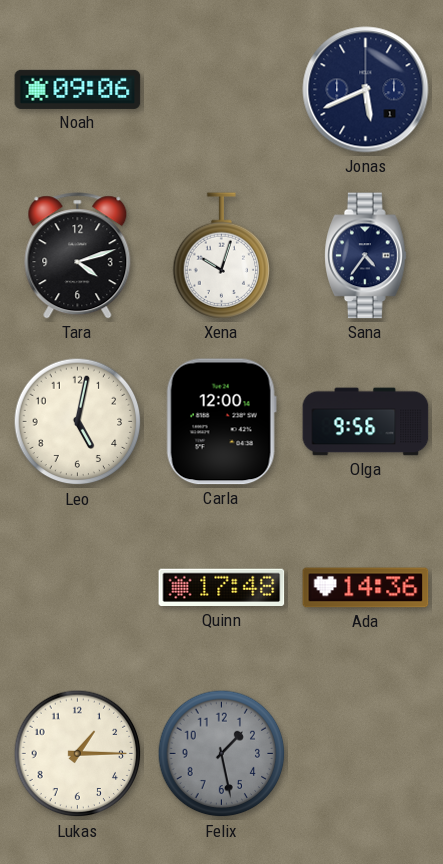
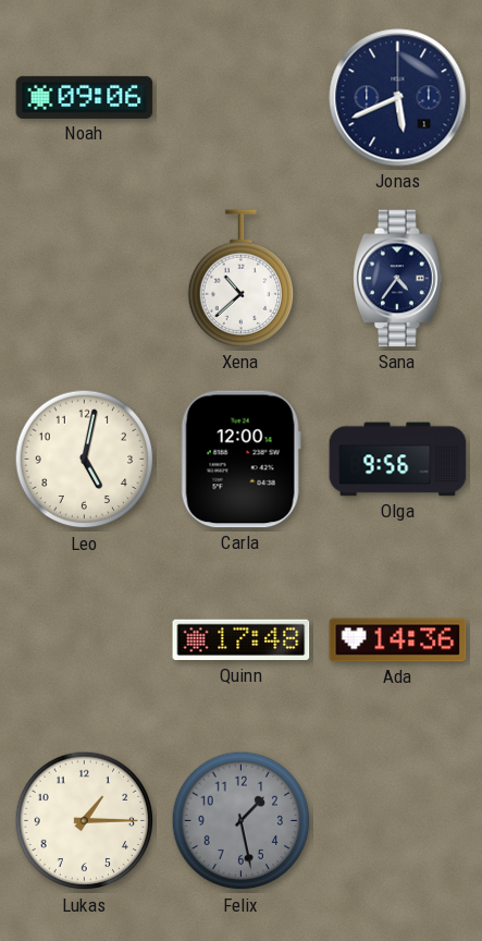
Tara: 4:12 -> none
Xena: 10:03 -> 10:38
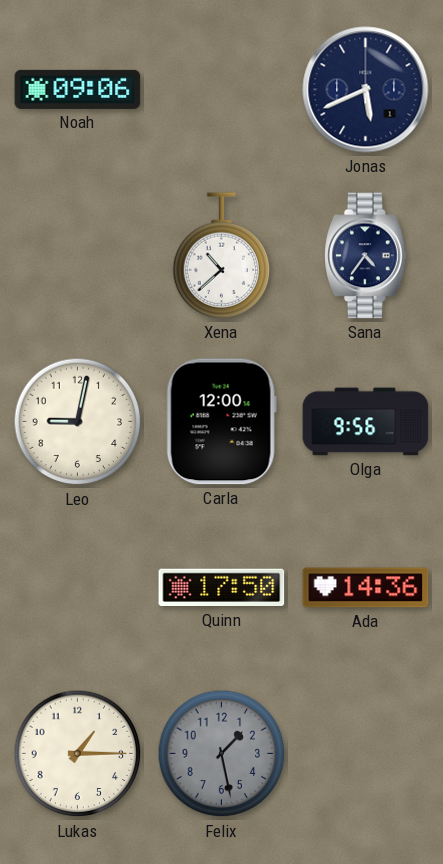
Leo: 5:02 -> 9:02
Quinn: 17:48 -> 17:50
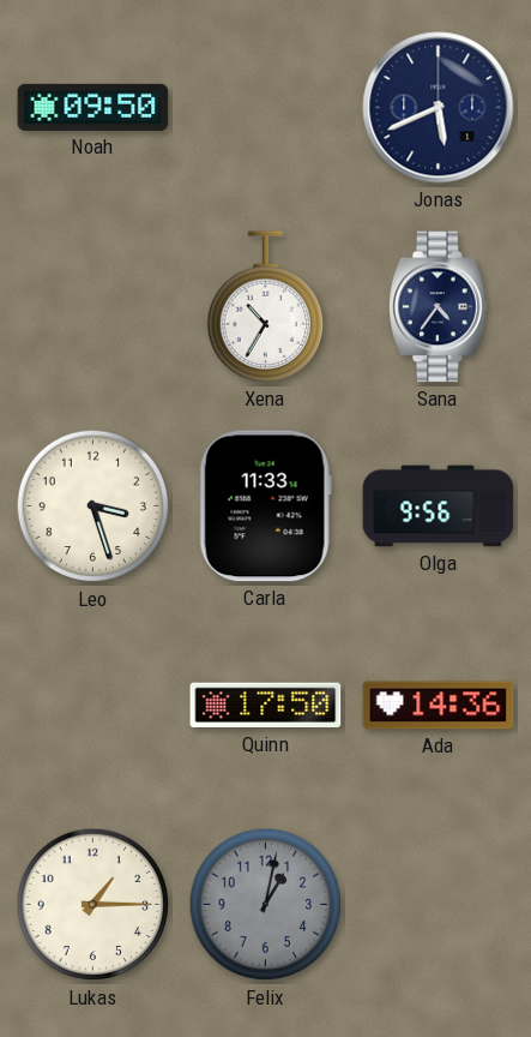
Noah: 09:06 -> 09:50
Xena: 10:38 -> 10:35
Leo: 9:02 -> 3:27
Carla: 12:00 -> 11:33
Felix: 1:28 -> 1:02
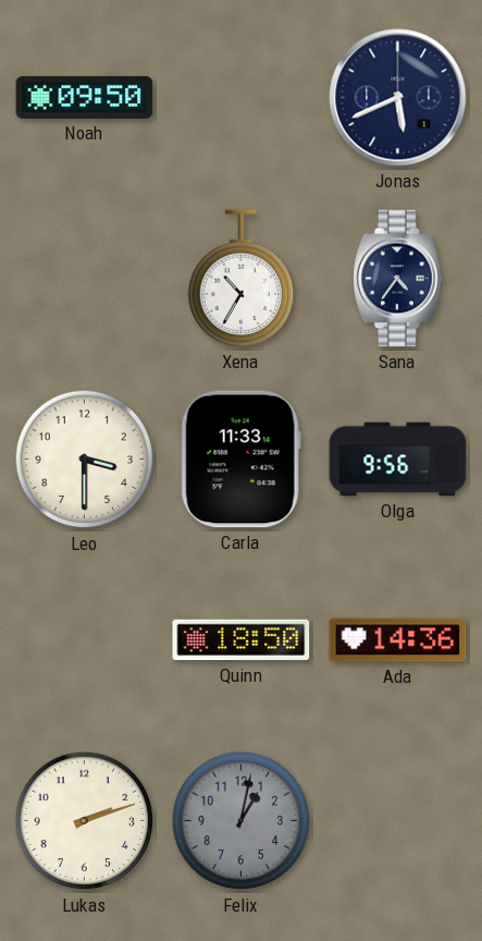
Leo: 3:27 -> 3:30
Quinn: 17:50 -> 18:50
Lukas: 1:15 -> 2:12
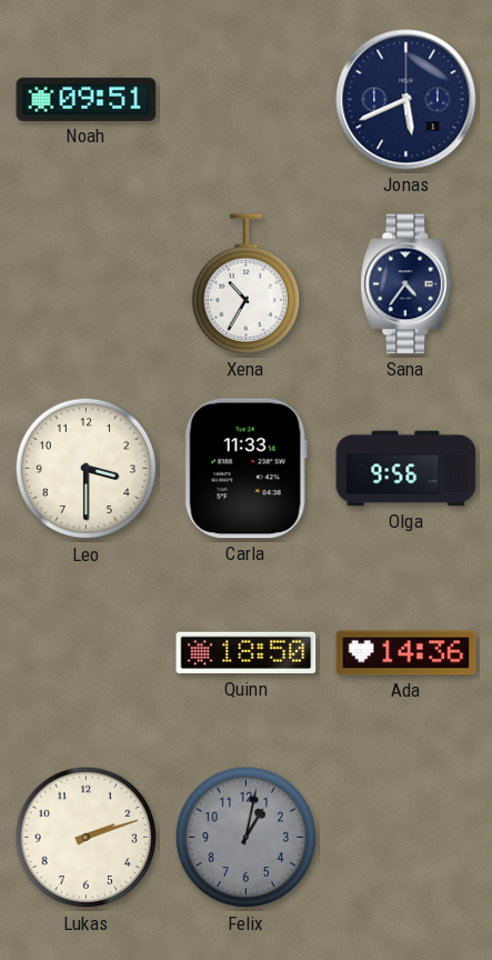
Noah: 09:50 -> 09:51
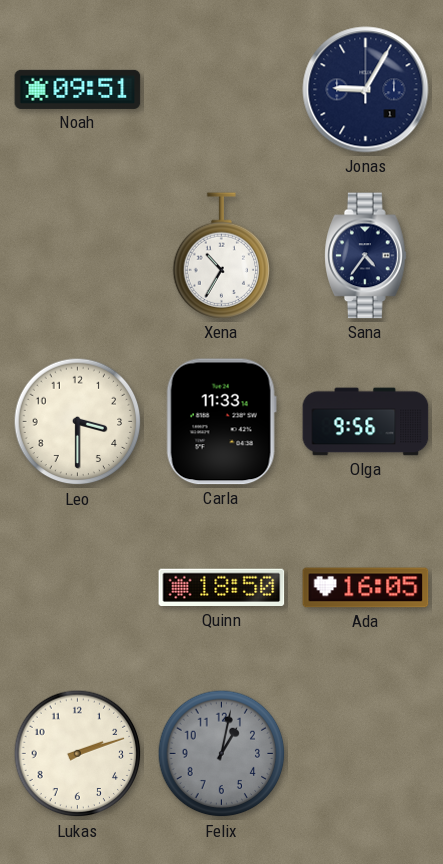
Jonas: 5:41 -> 9:05
Ada: 14:36 -> 16:05
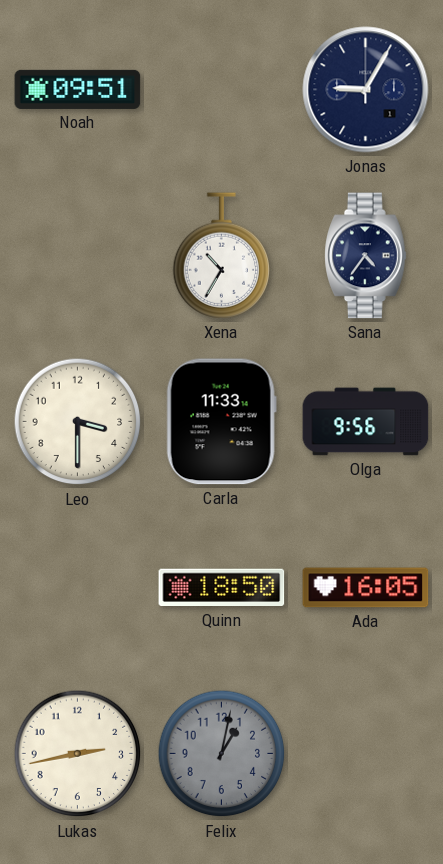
Lukas: 2:12 -> 2:43
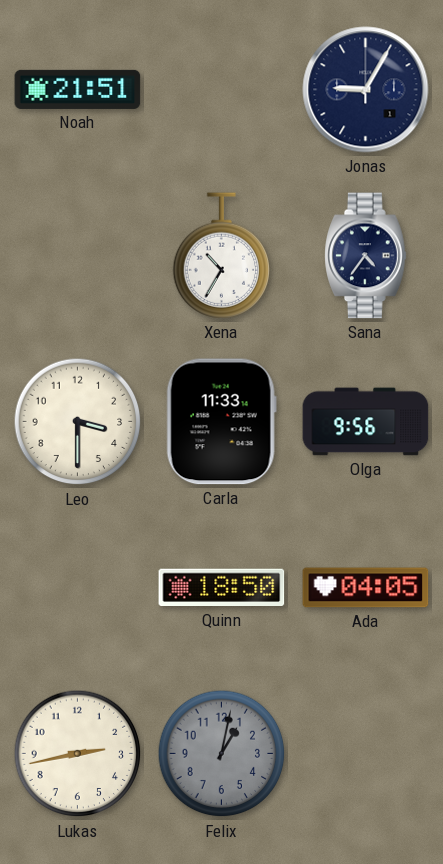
Noah: 09:51 -> 21:51
Ada: 16:05 -> 04:05
